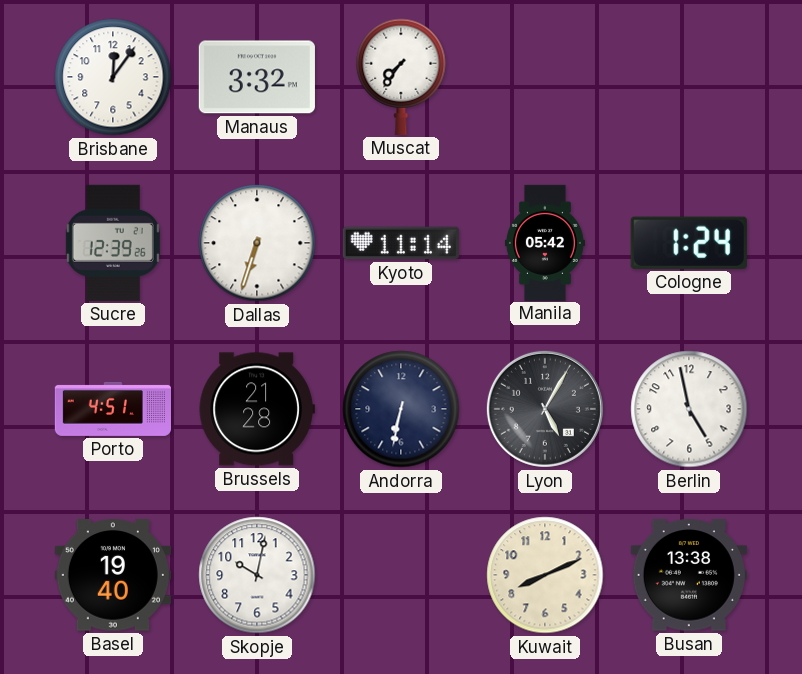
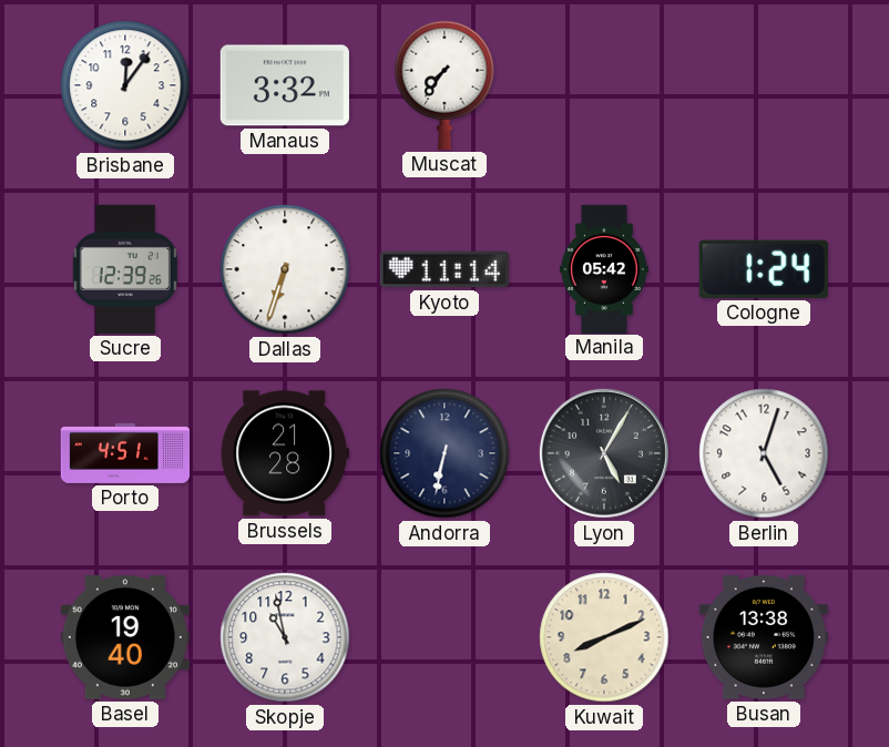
Berlin: 4:58 -> 5:03
Skopje: 10:02 -> 10:58
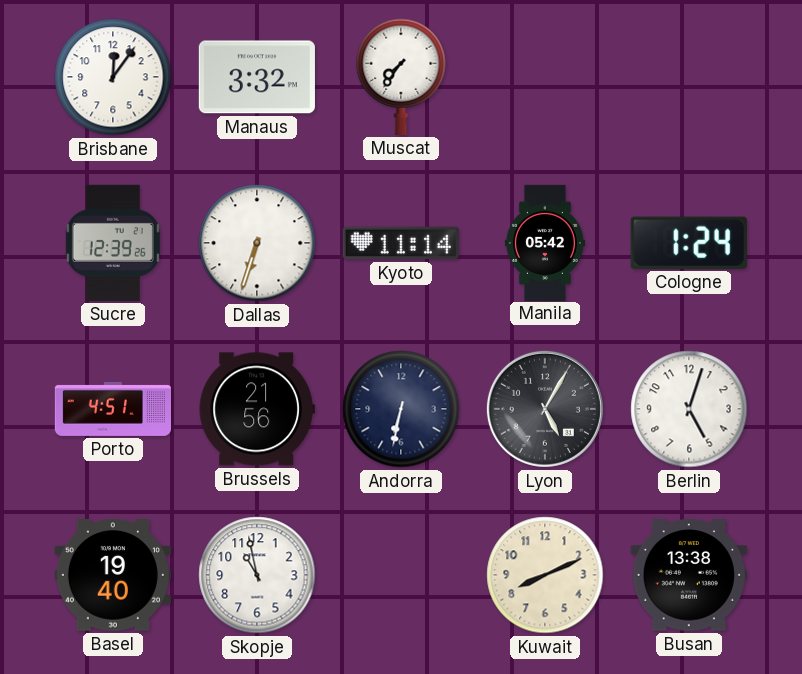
Brussels: 21:28 -> 21:56
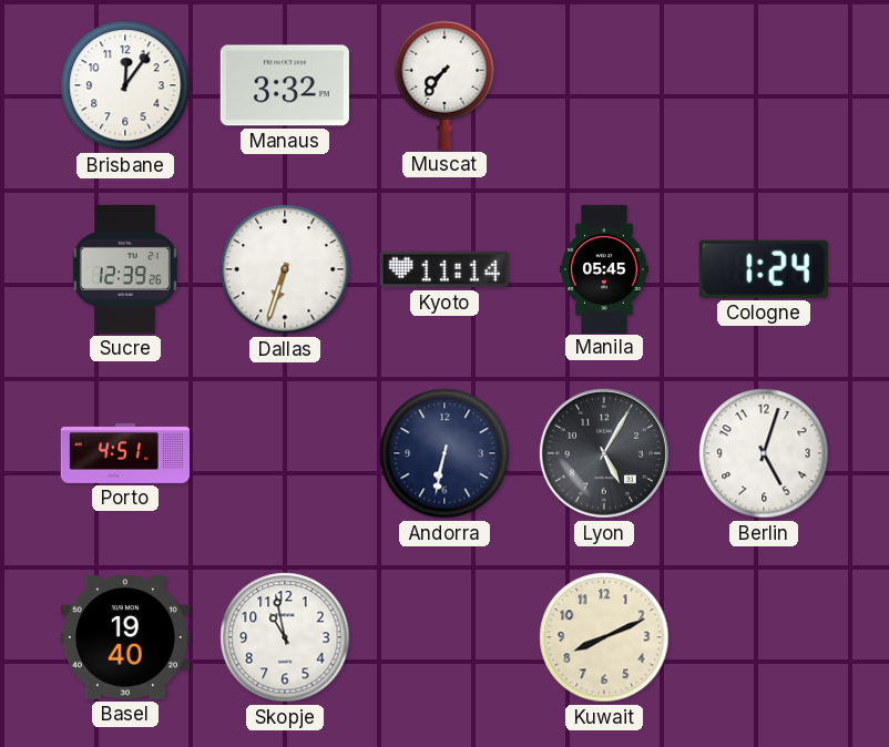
Manila: 05:42 -> 05:45
Brussels: 21:56 -> none
Busan: 13:38 -> none
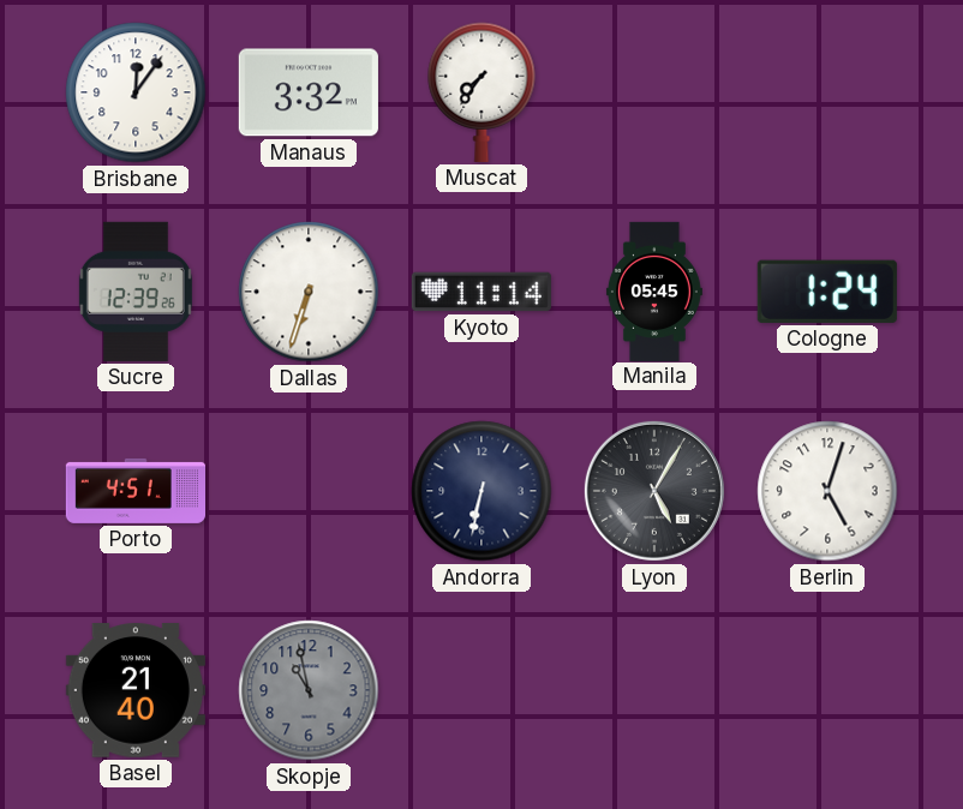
Basel: 19:40 -> 21:40
Skopje dial: white -> grey
Kuwait: 8:11 -> none
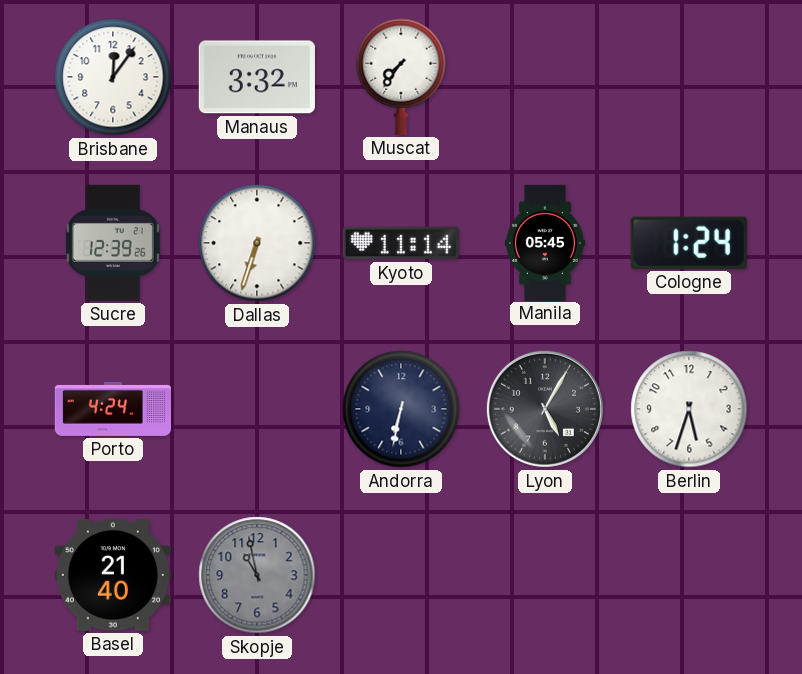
Porto: 4:51 -> 4:24
Berlin: 5:03 -> 5:33
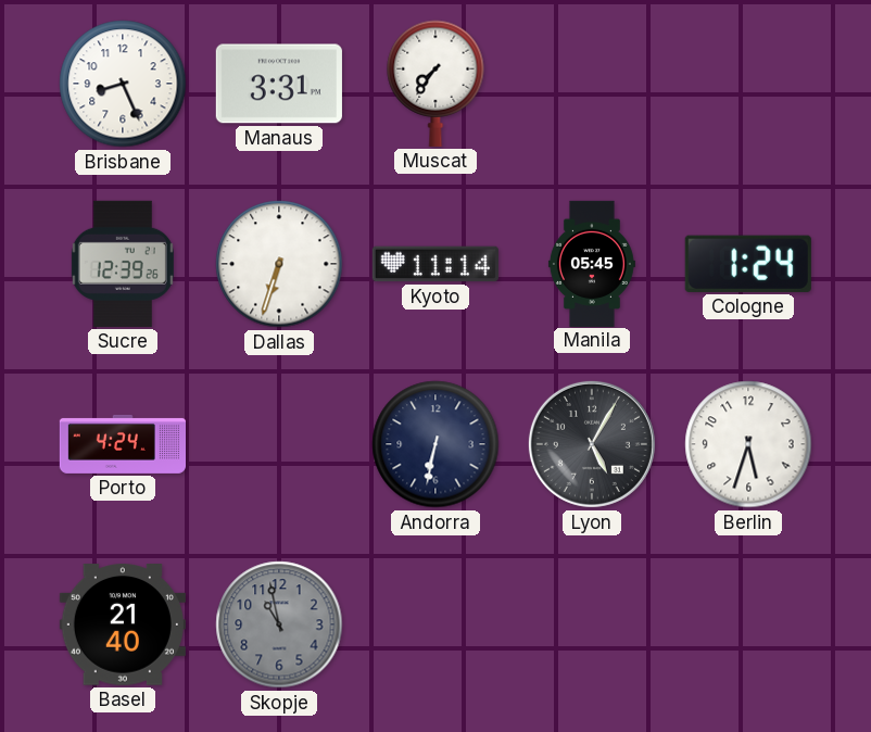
Brisbane: 12:06 -> 8:26
Manaus: 3:32 -> 3:31
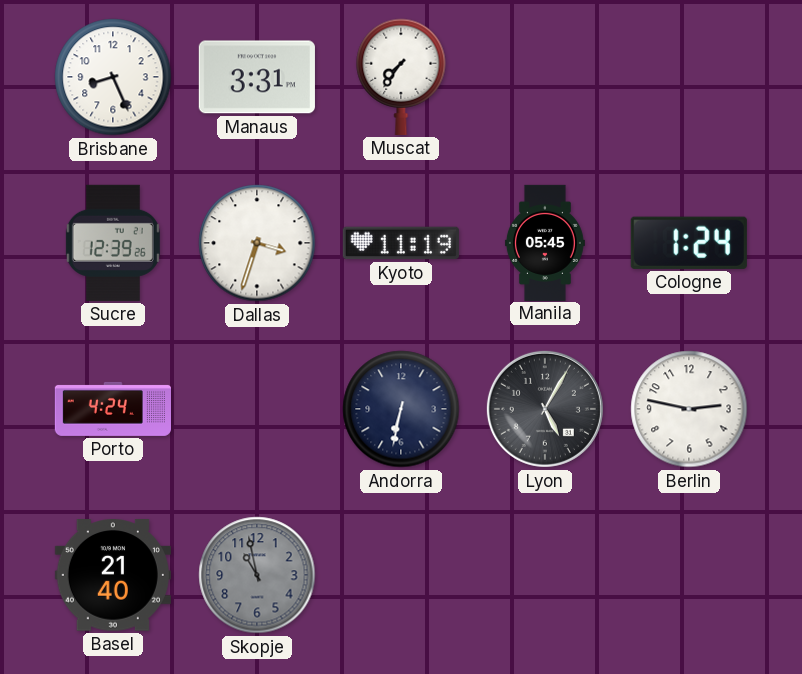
Dallas: 6:33 -> 3:33
Kyoto: 11:14 -> 11:19
Berlin: 5:33 -> 2:47
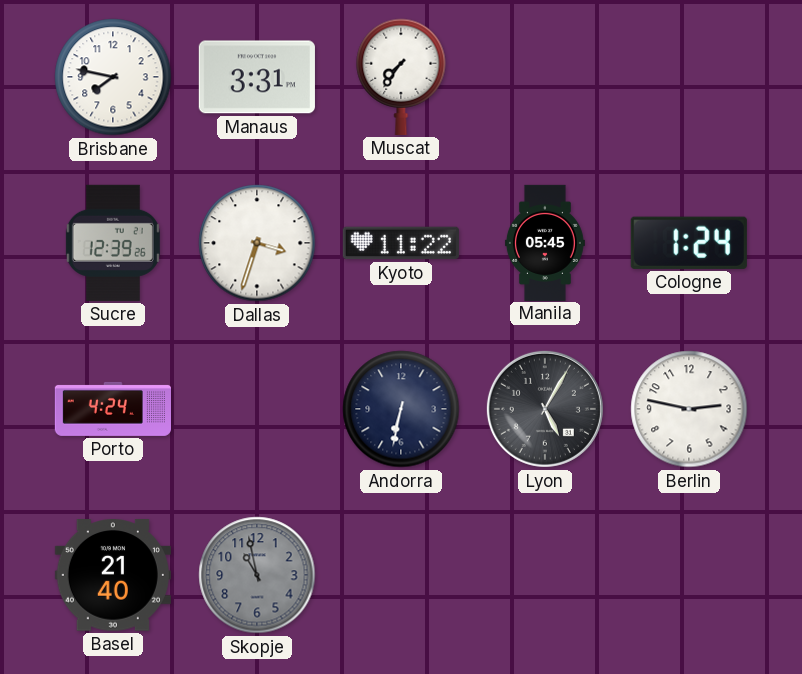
Brisbane: 8:26 -> 7:47
Kyoto: 11:19 -> 11:22
